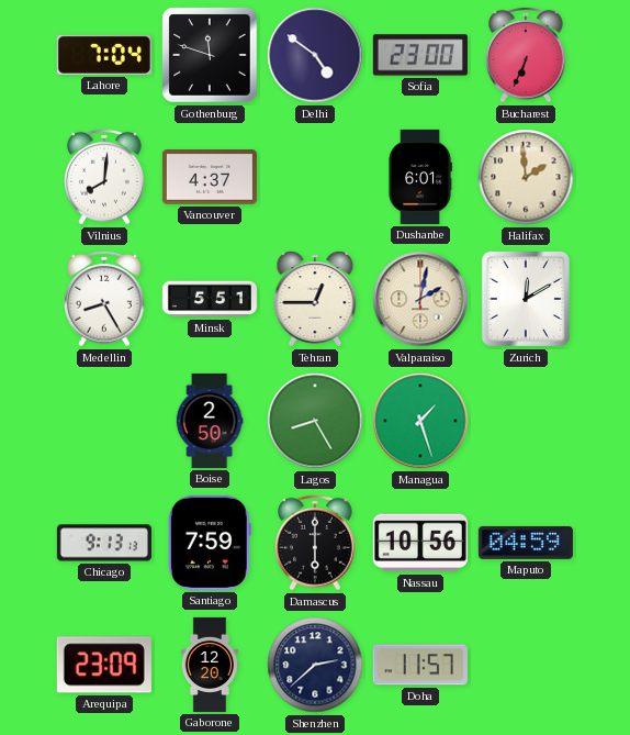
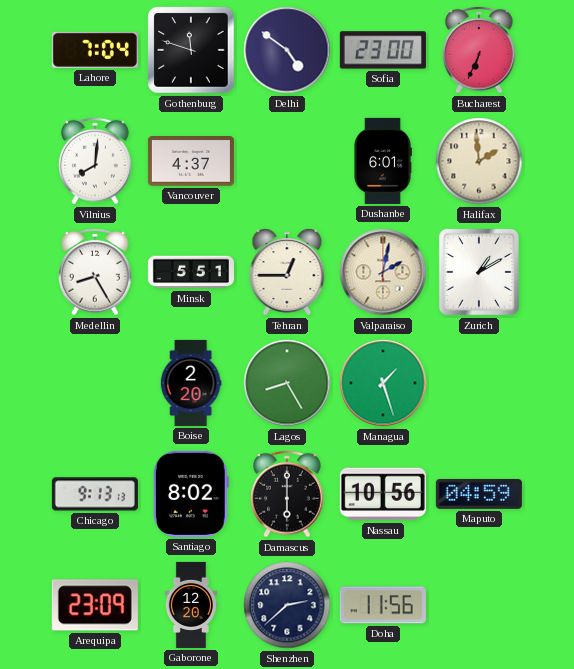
Zurich: 12:10 -> 1:10
Boise: 2:50 -> 2:20
Santiago: 7:59 -> 8:02
Doha: 11:57 -> 11:56
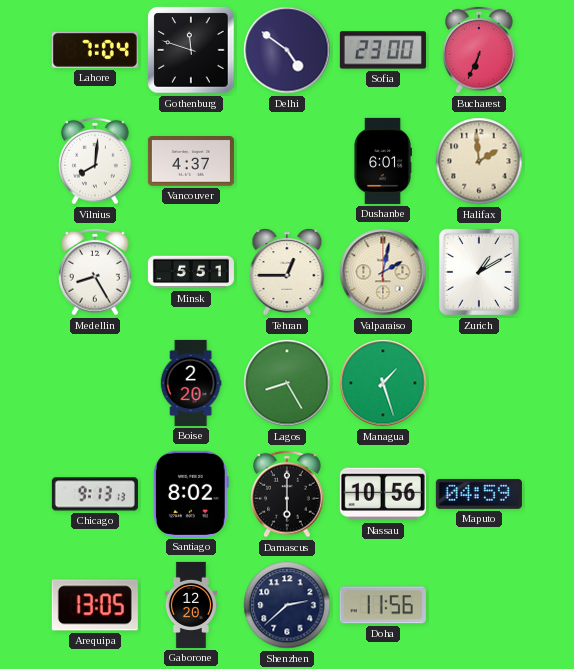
Arequipa: 23:09 -> 13:05
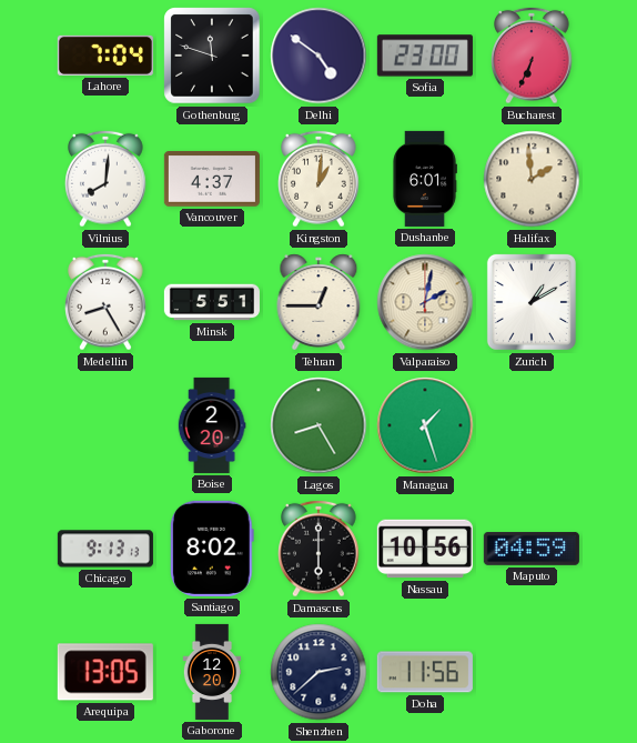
Kingston: none -> 1:01
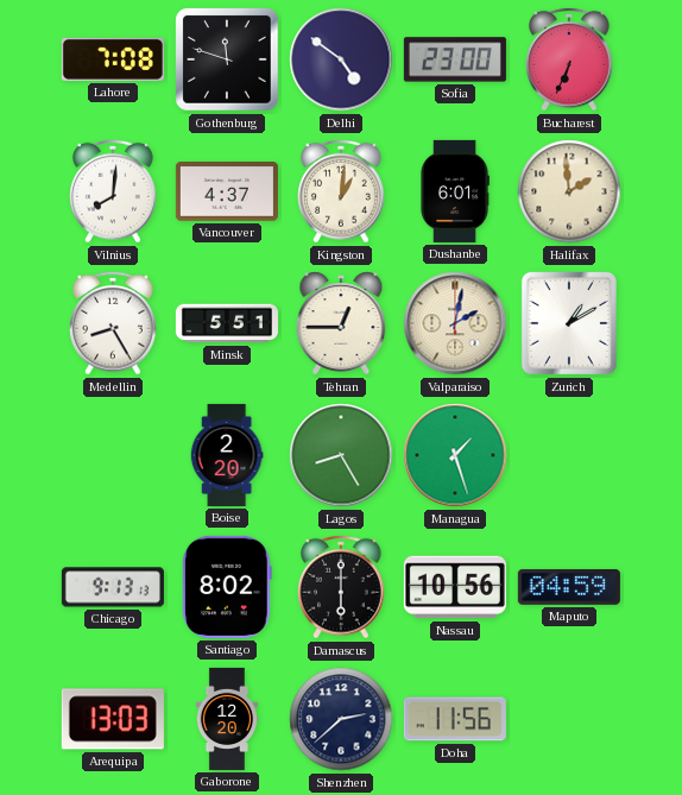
Lahore: 7:04 -> 7:08
Arequipa: 13:05 -> 13:03
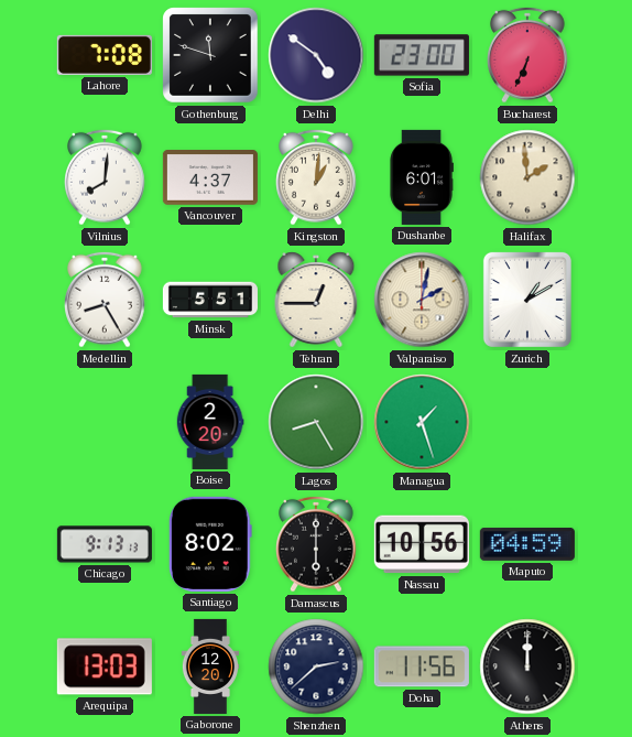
Athens: none -> 12:00
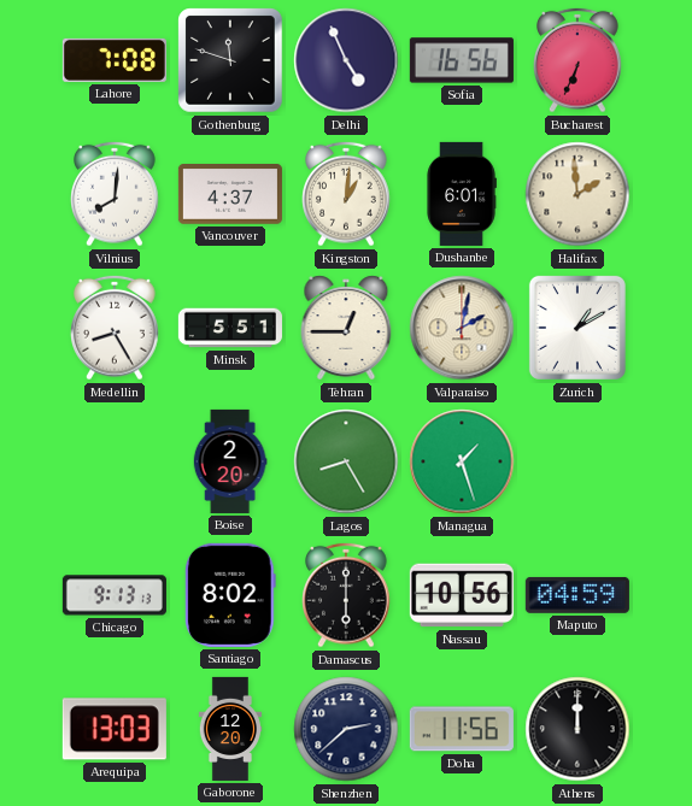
Delhi: 4:51 -> 4:56
Sofia: 23:00 -> 16:56
